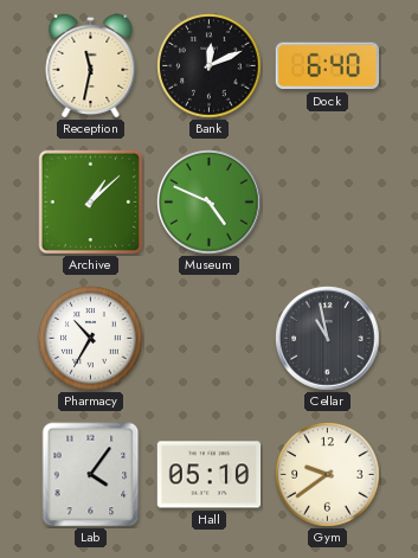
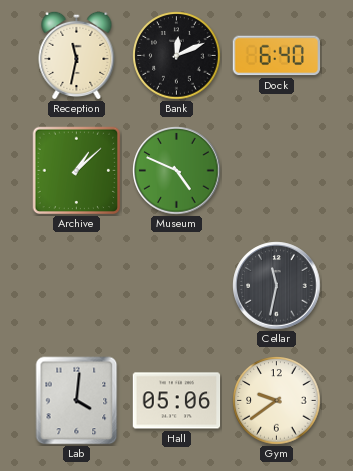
Pharmacy: 10:35 -> none
Cellar: 10:58 -> 11:32
Lab: 4:06 -> 4:01
Hall: 05:10 -> 05:06
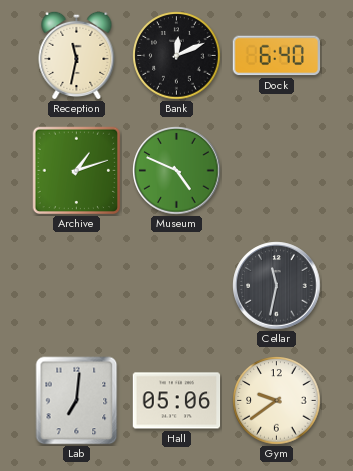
Archive: 1:08 -> 1:12
Lab: 4:01 -> 7:01
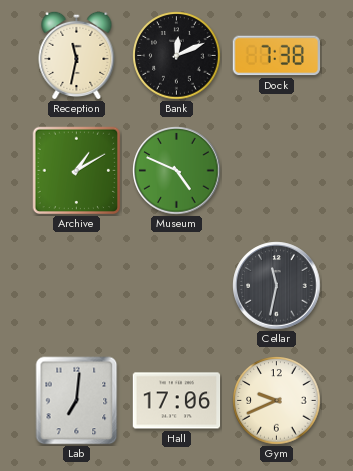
Dock: 6:40 -> 7:38
Archive: 1:12 -> 1:10
Hall: 05:06 -> 17:06
Gym: 9:39 -> 9:41
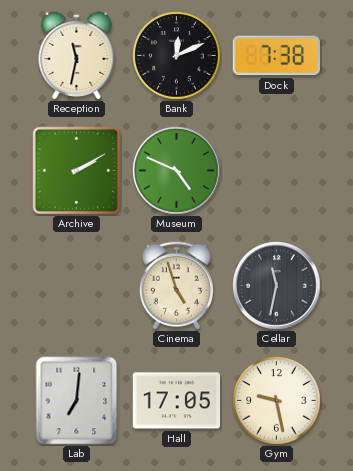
Archive: 1:10 -> 2:10
Cinema: none -> 4:57
Hall: 17:06 -> 17:05
Gym: 9:41 -> 9:28
